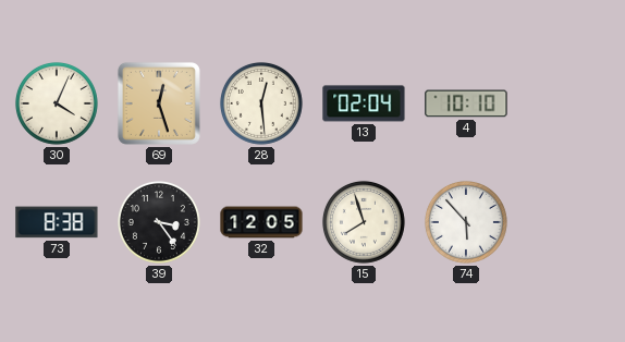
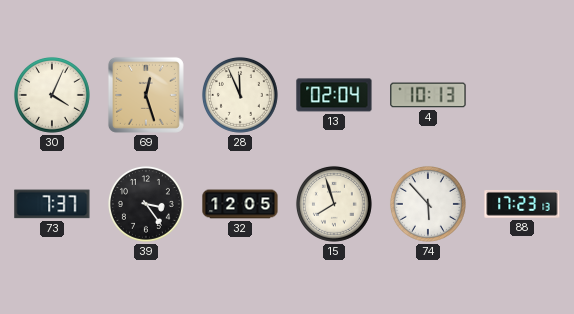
28: 12:29 -> 11:56
4: 10:10 -> 10:13
73: 8:38 -> 7:37
88: none -> 17:23
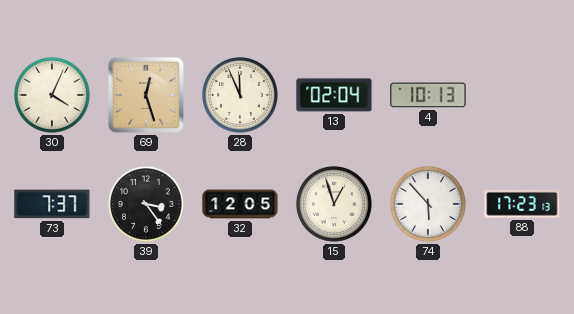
15: 7:57 -> 12:57
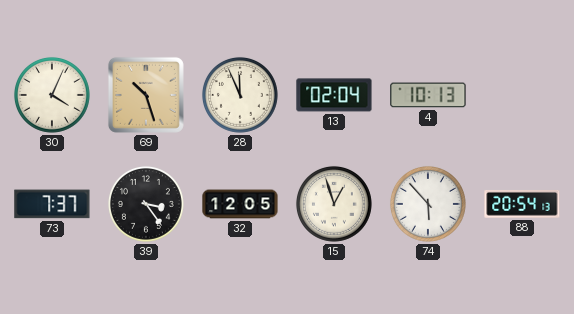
69: 12:27 -> 10:27
88: 17:23 -> 20:54
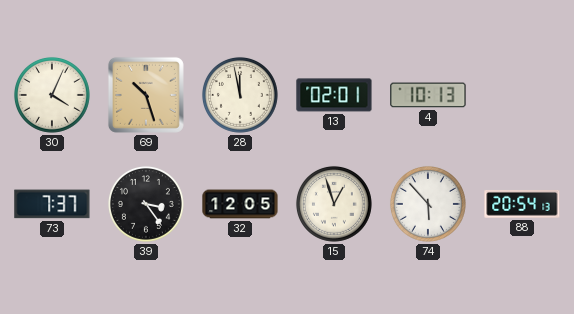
28: 11:56 -> 11:58
13: 02:04 -> 02:01
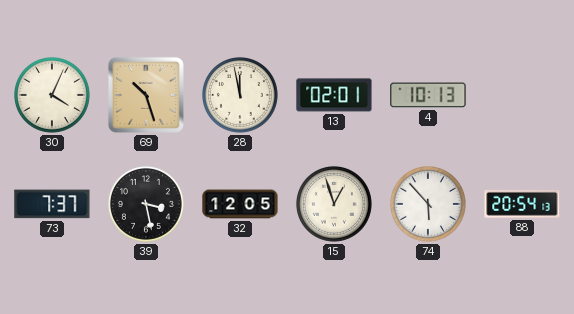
39: 3:24 -> 3:28
